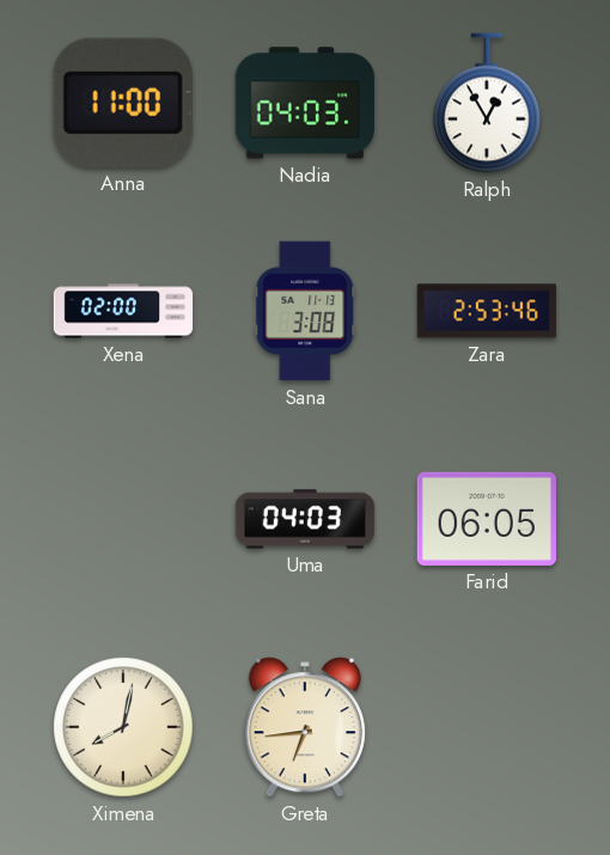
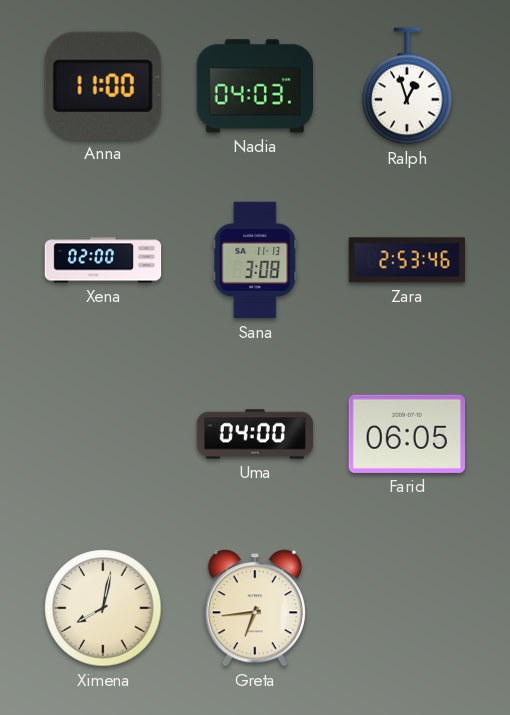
Ralph: 12:55 -> 12:57
Uma: 04:03 -> 04:00
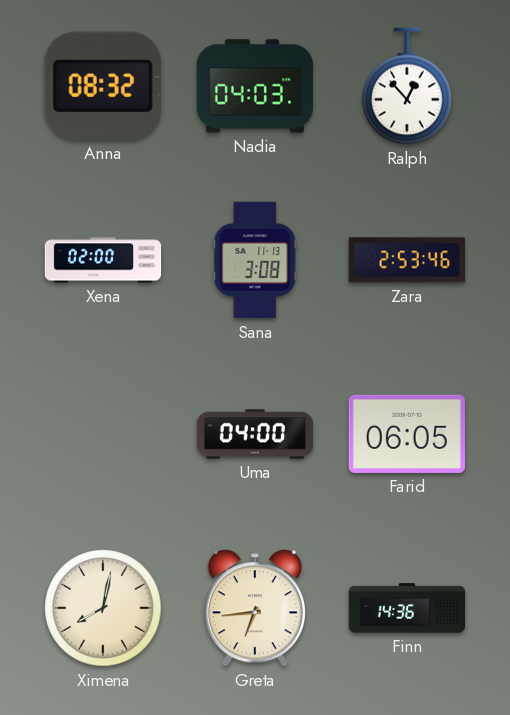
Anna: 11:00 -> 08:32
Ralph: 12:57 -> 12:53
Finn: none -> 14:36
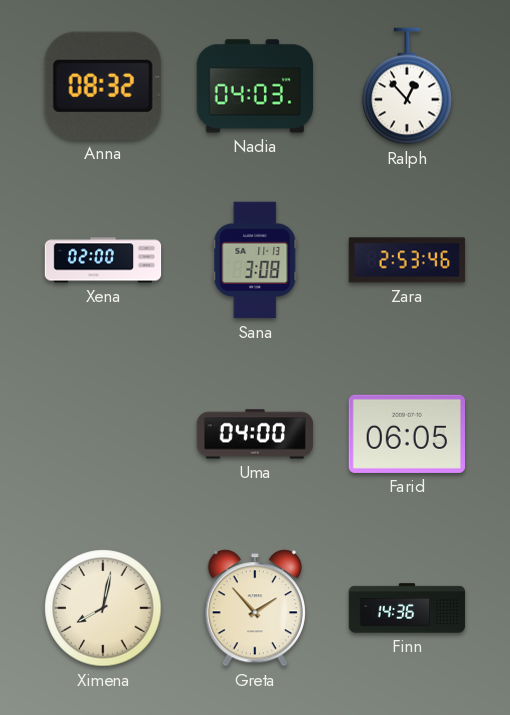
Greta: 6:44 -> 1:53
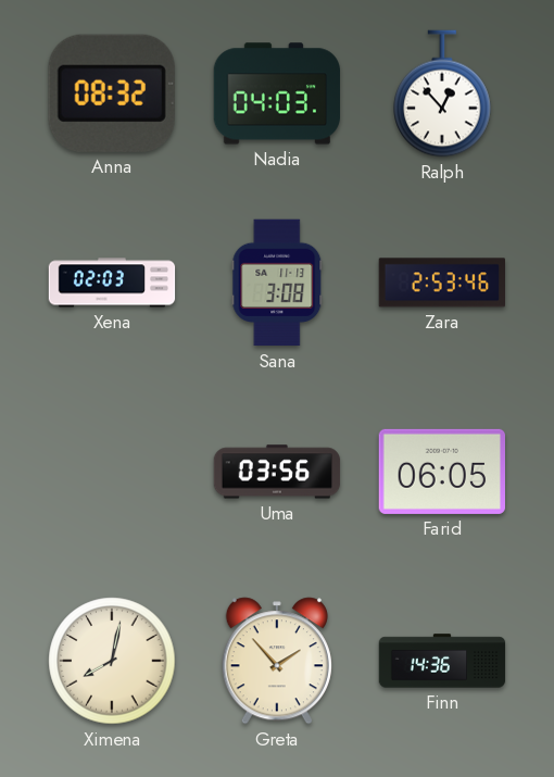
Xena: 02:00 -> 02:03
Uma: 04:00 -> 03:56
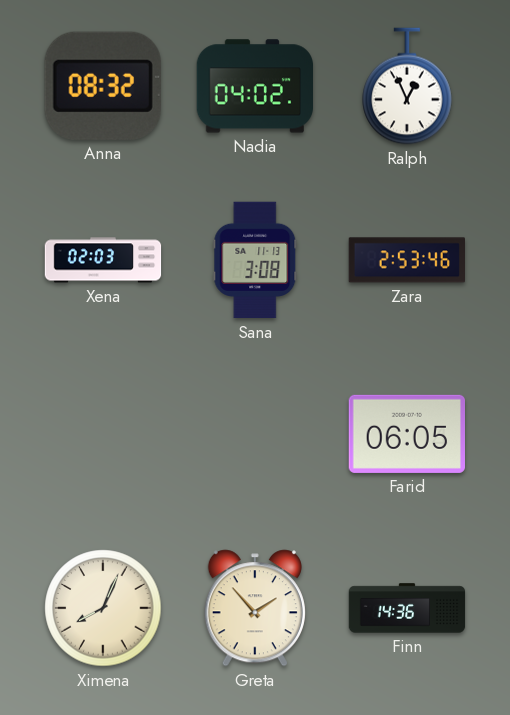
Nadia: 04:03 -> 04:02
Ralph: 12:53 -> 12:56
Uma: 03:56 -> none
Ximena: 8:02 -> 8:04
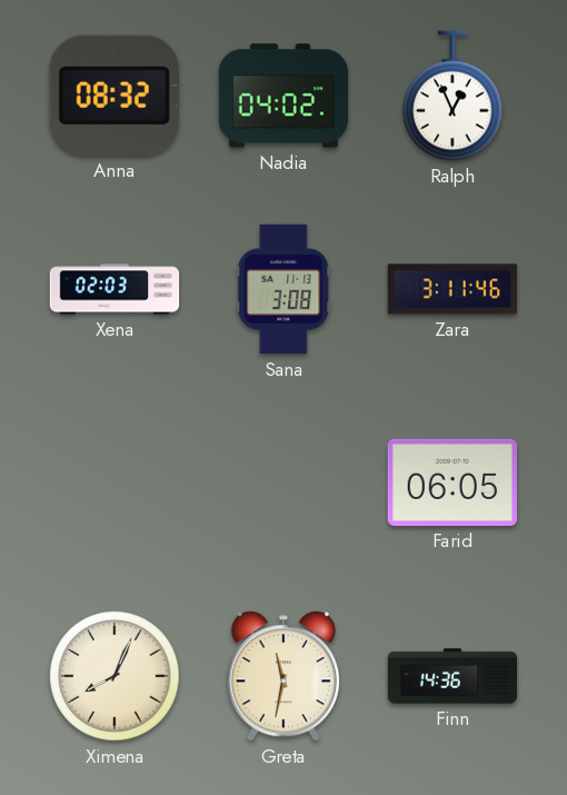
Zara: 2:53 -> 3:11
Greta: 1:53 -> 11:32
